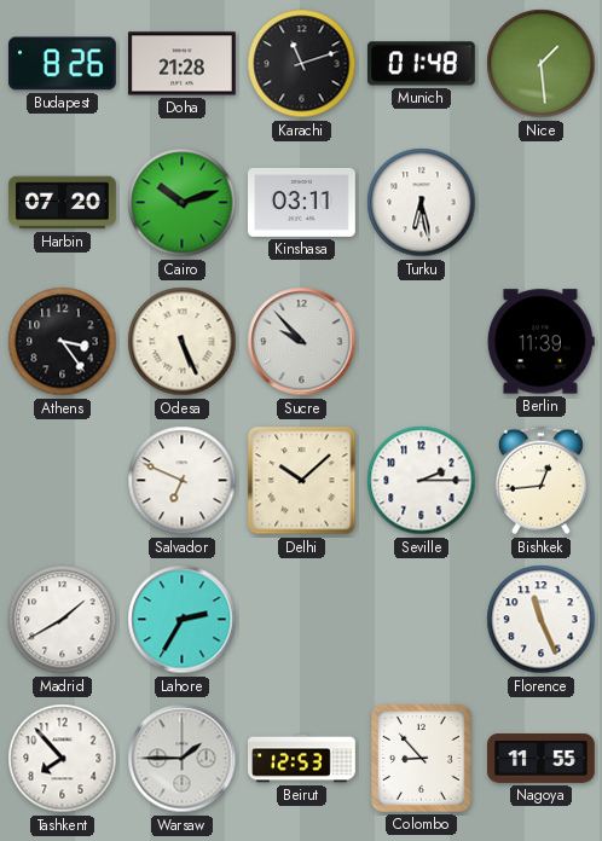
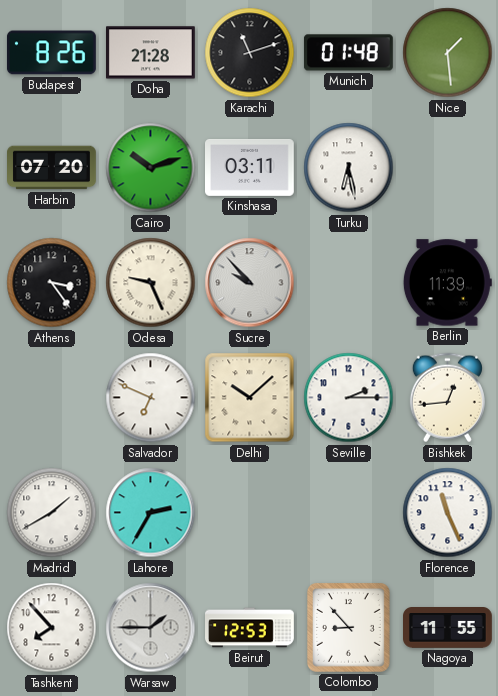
Odesa: 5:26 -> 9:26
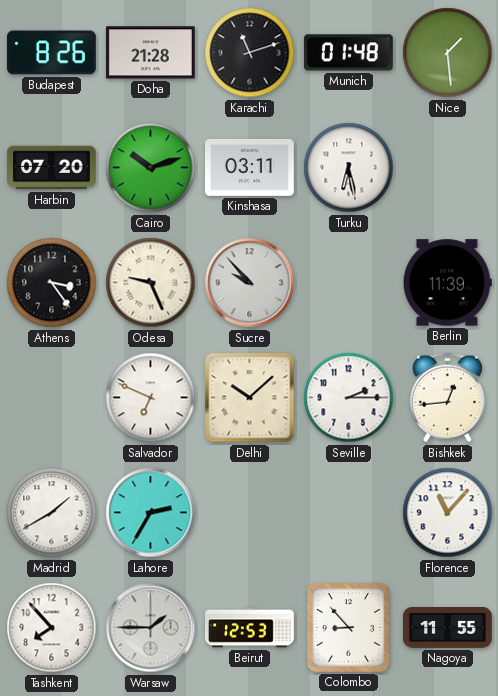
Florence: 11:26 -> 11:07
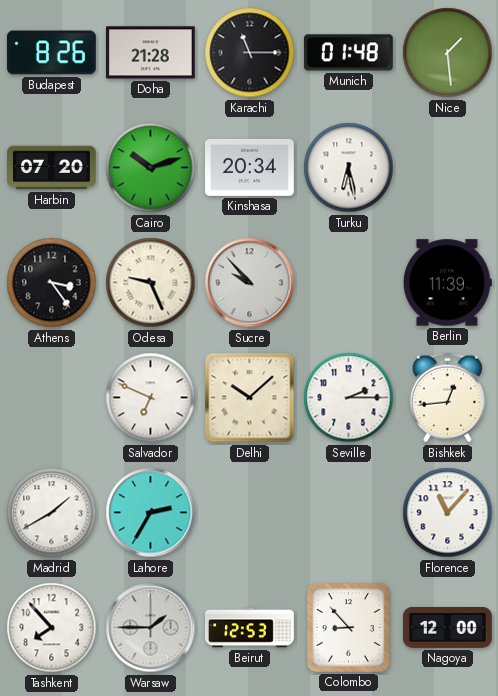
Karachi: 11:12 -> 11:15
Kinshasa: 03:11 -> 20:34
Nagoya: 11:55 -> 12:00
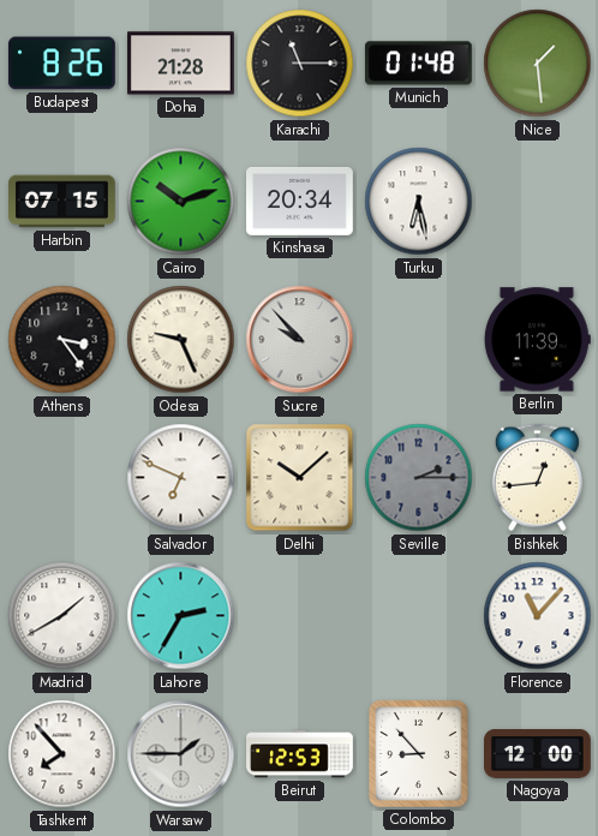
Harbin: 07:20 -> 07:15
Seville dial: white -> grey
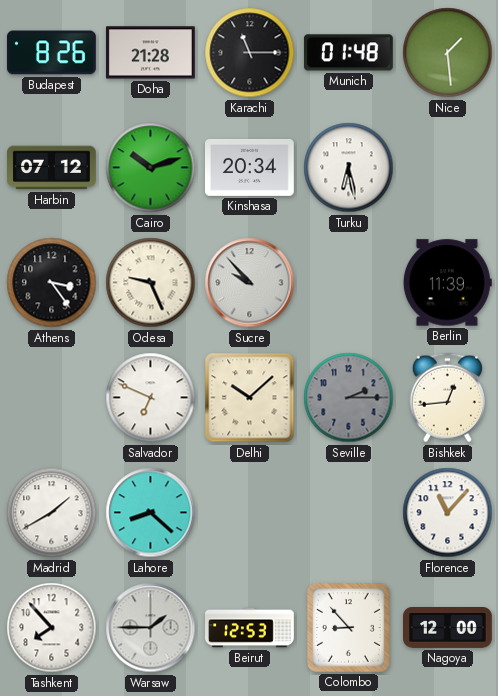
Harbin: 07:15 -> 07:12
Lahore: 2:35 -> 8:22
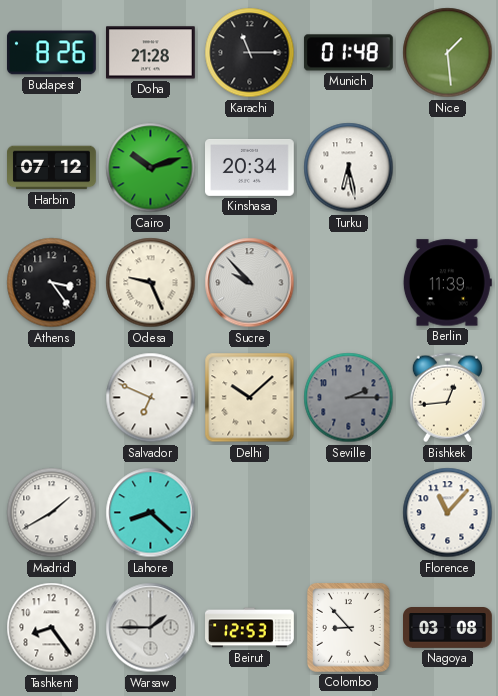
Tashkent: 7:53 -> 8:24
Nagoya: 12:00 -> 03:08
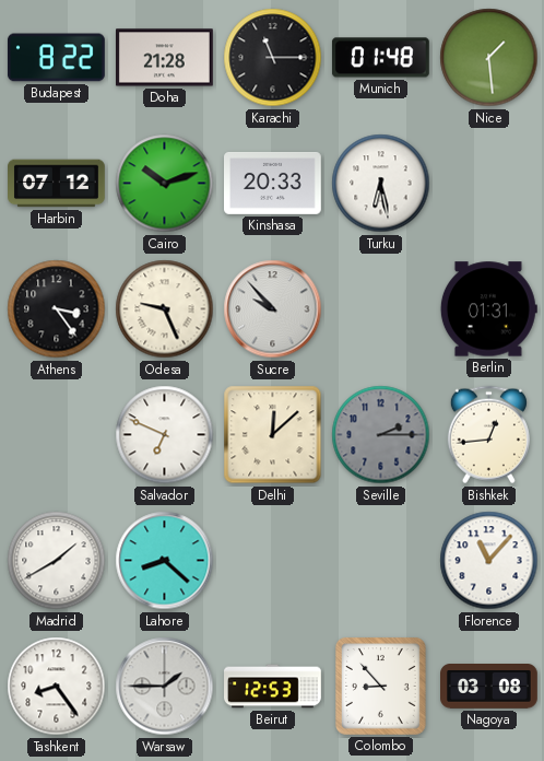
Budapest: 8:26 -> 8:22
Kinshasa: 20:34 -> 20:33
Berlin: 11:39 -> 01:31
Delhi: 10:08 -> 12:08
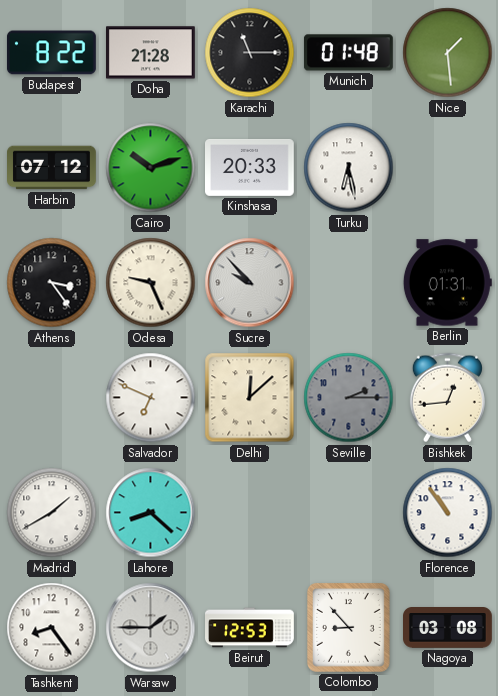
Florence: 11:07 -> 10:54
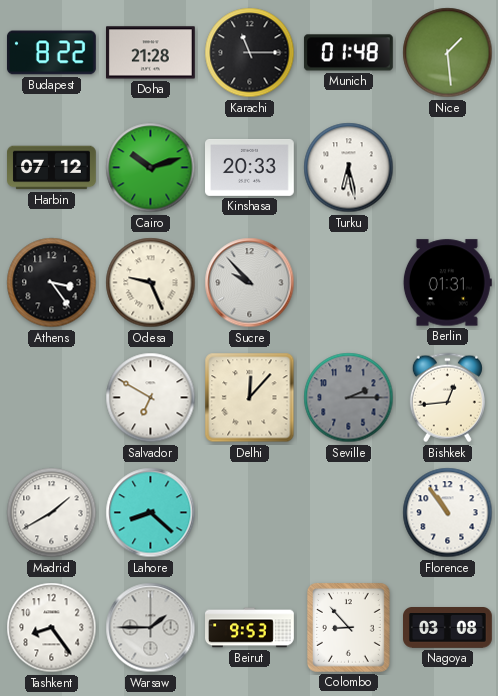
Salvador: 6:49 -> 6:50
Delhi: 12:08 -> 12:07
Beirut: 12:53 -> 9:53
